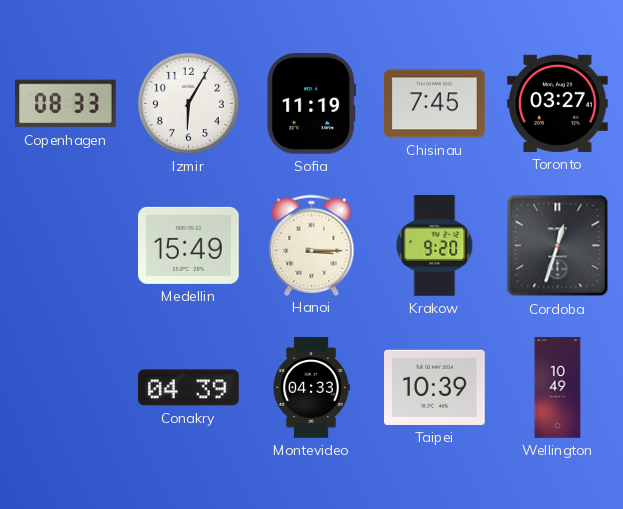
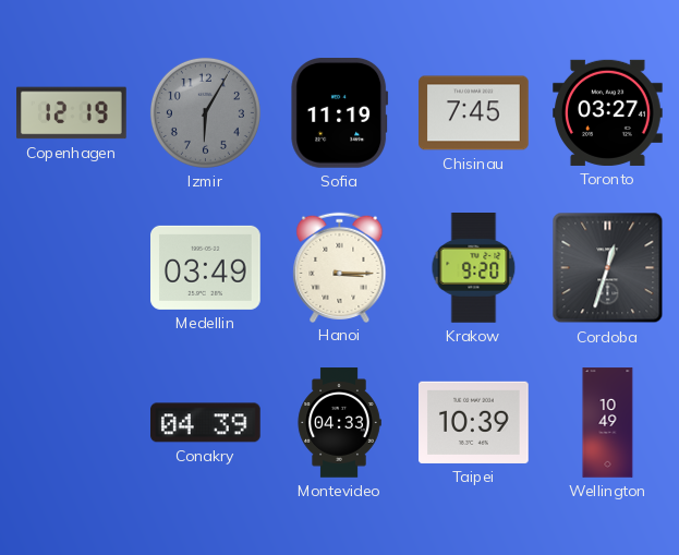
Copenhagen: 08:33 -> 12:19
Izmir dial: white -> grey
Medellin: 15:49 -> 03:49
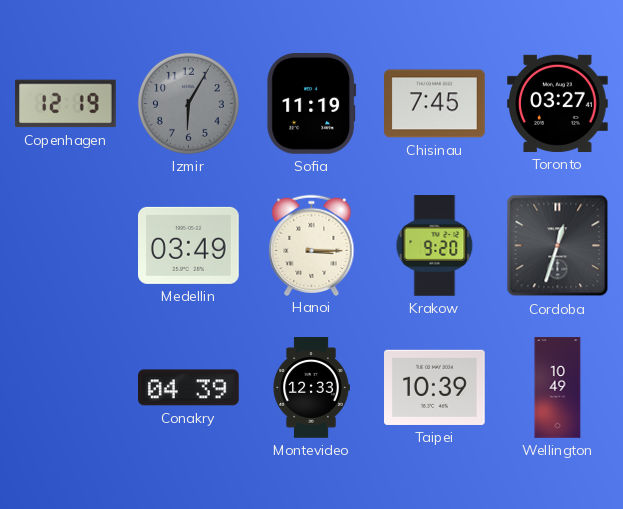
Montevideo: 04:33 -> 12:33
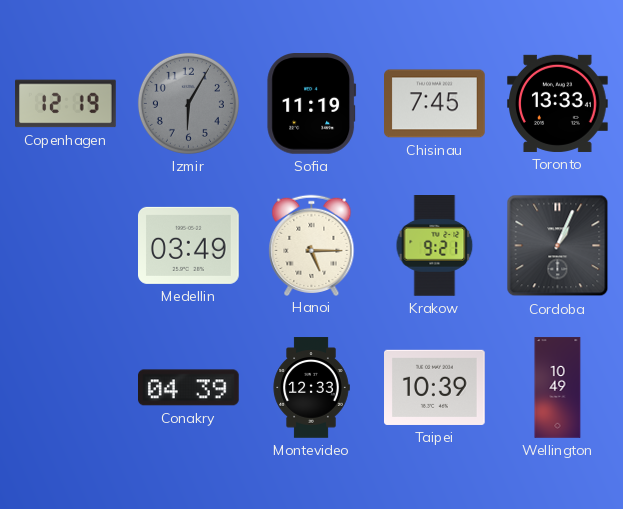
Toronto: 03:27 -> 13:33
Hanoi: 3:15 -> 5:15
Krakow: 9:20 -> 9:21
Cordoba: 12:33 -> 1:04
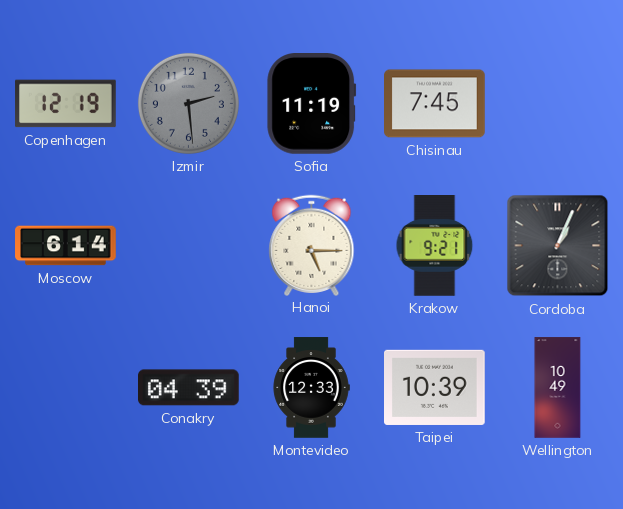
Izmir: 6:05 -> 2:29
Toronto: 13:33 -> none
Moscow: none -> 6:14
Medellin: 03:49 -> none
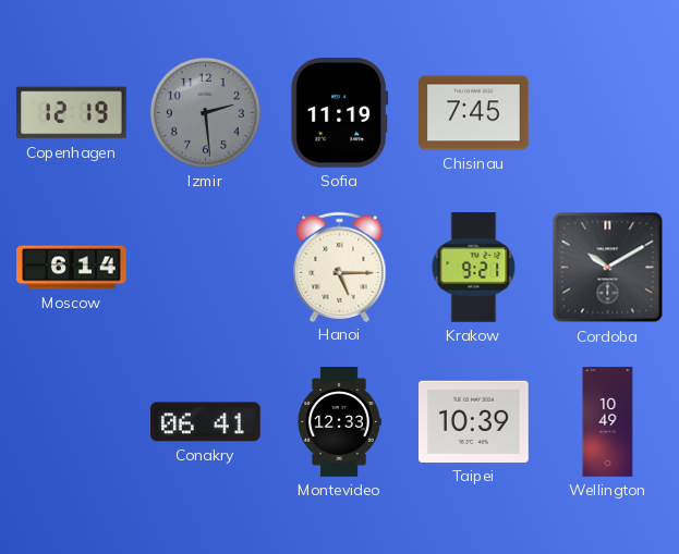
Cordoba: 1:04 -> 10:10
Conakry: 04:39 -> 06:41
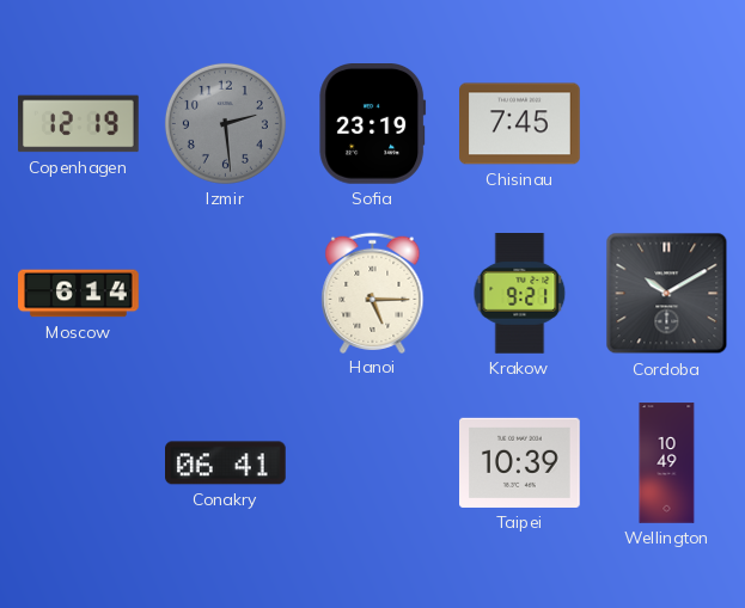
Sofia: 11:19 -> 23:19
Montevideo: 12:33 -> none
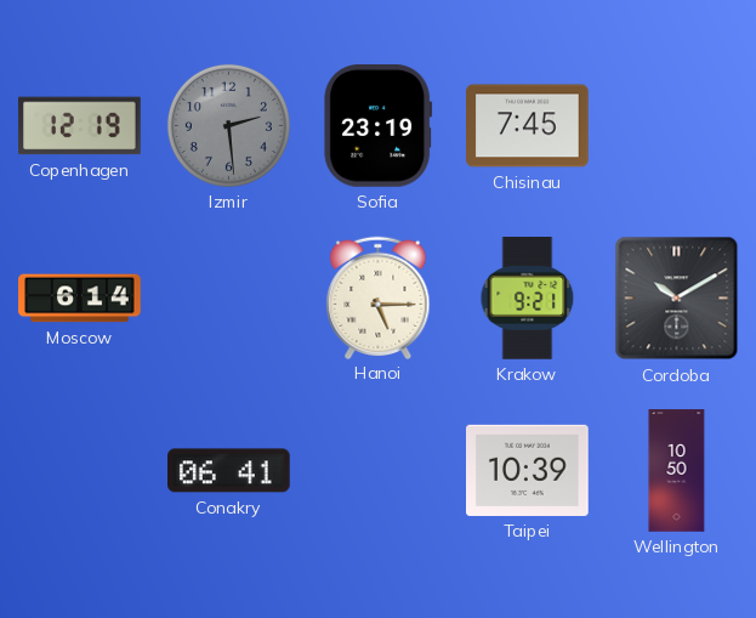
Wellington: 10:49 -> 10:50
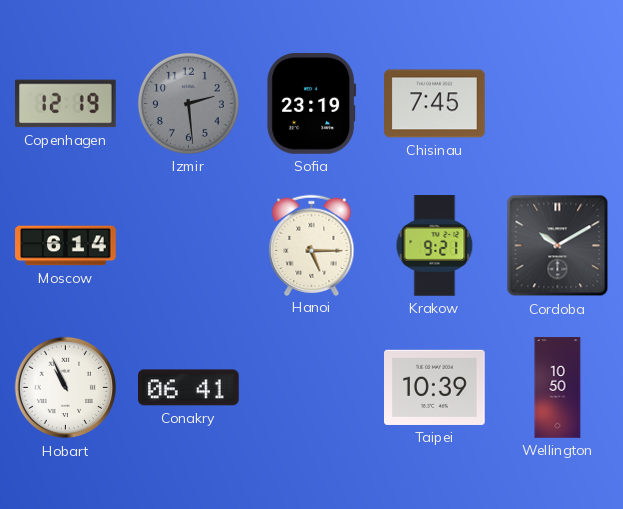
Hobart: none -> 10:56
